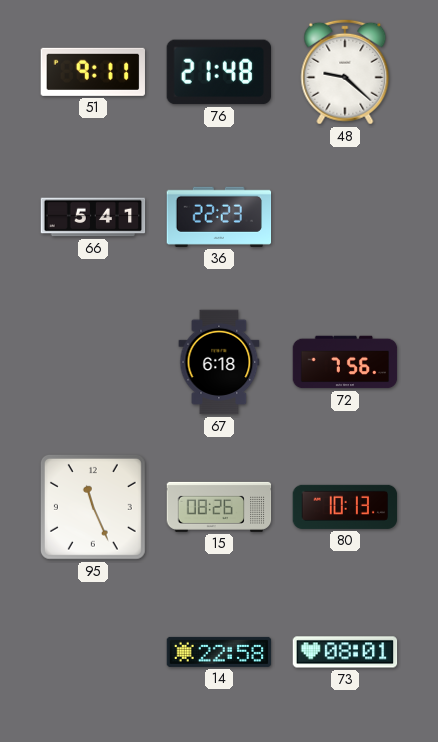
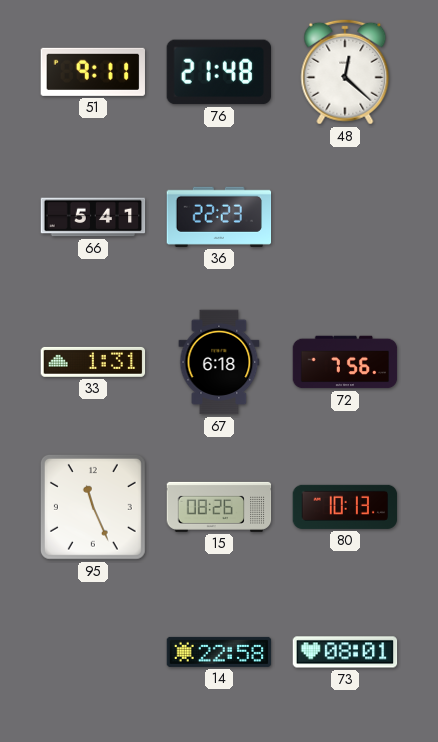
48: 9:22 -> 12:22
33: none -> 1:31
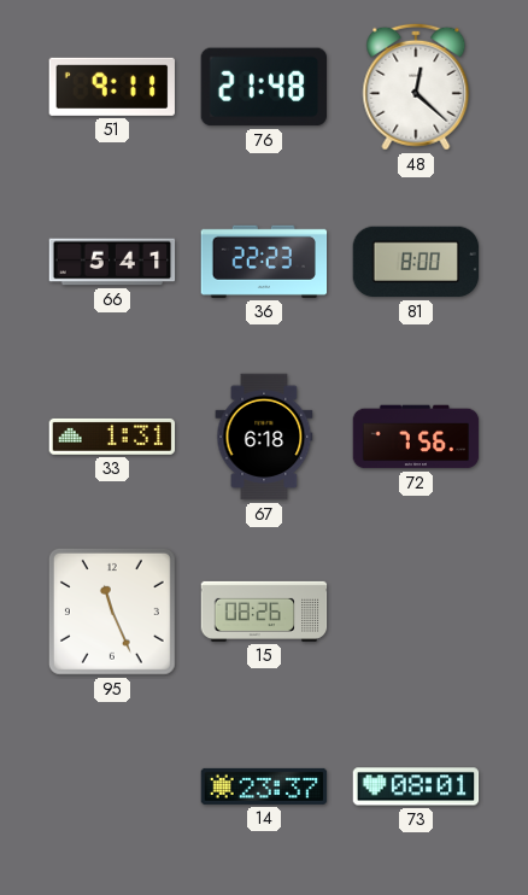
81: none -> 8:00
80: 10:13 -> none
14: 22:58 -> 23:37
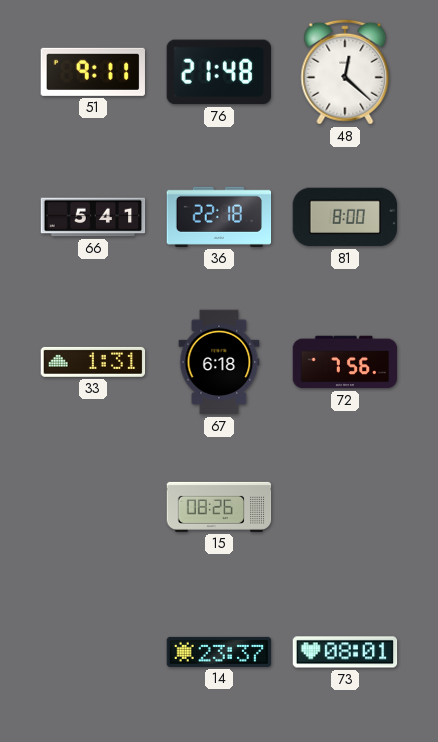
36: 22:23 -> 22:18
95: 11:26 -> none
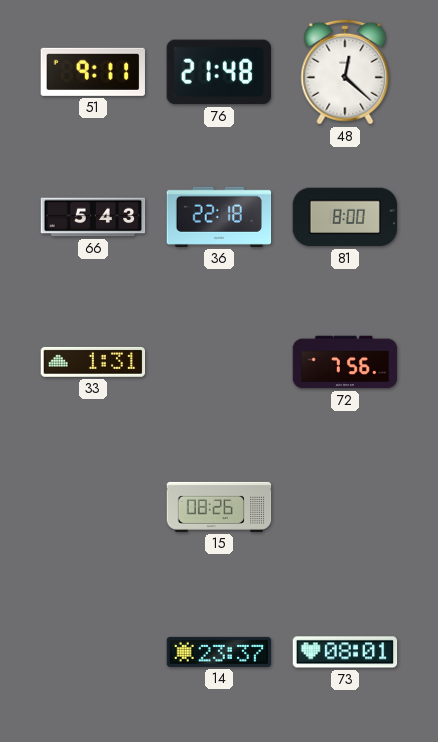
66: 5:41 -> 5:43
67: 6:18 -> none
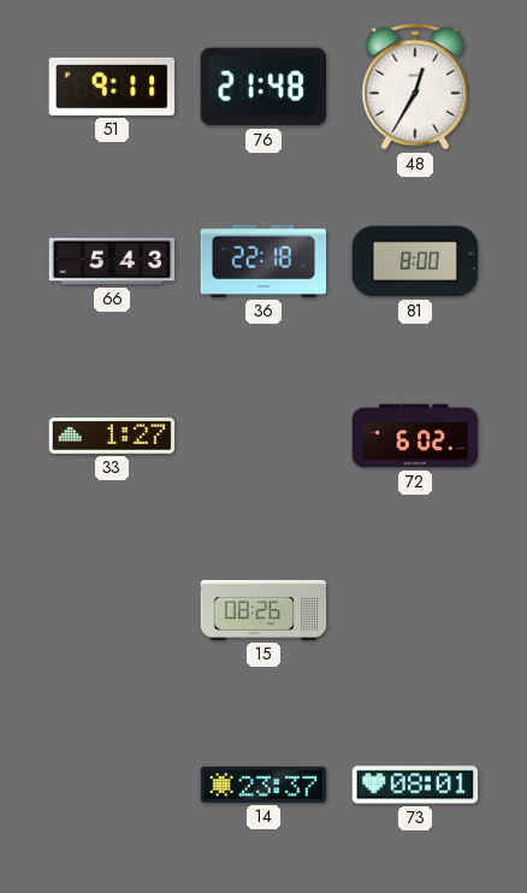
48: 12:22 -> 12:35
33: 1:31 -> 1:27
72: 7:56 -> 6:02
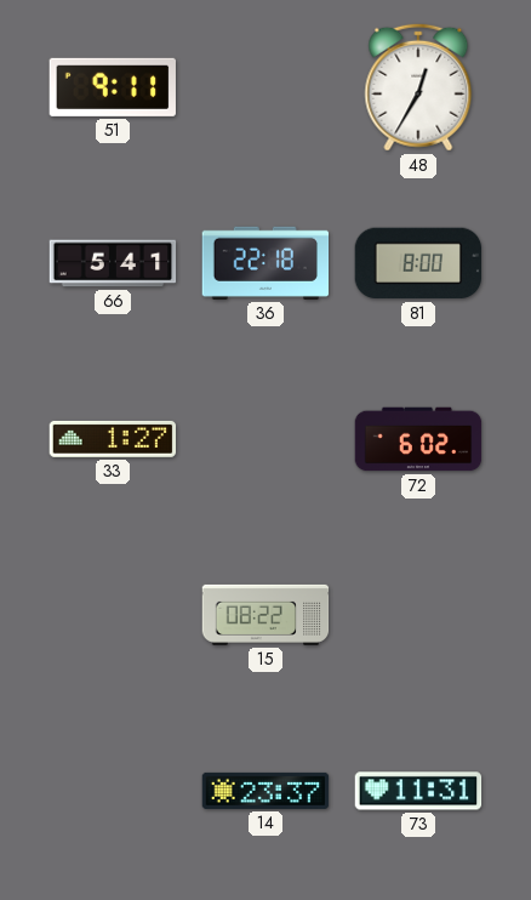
76: 21:48 -> none
66: 5:43 -> 5:41
15: 08:26 -> 08:22
73: 08:01 -> 11:31
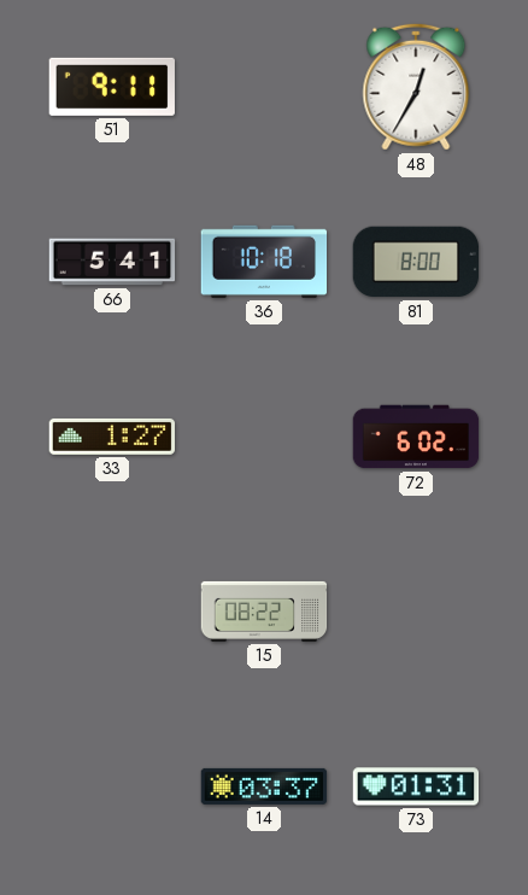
36: 22:18 -> 10:18
14: 23:37 -> 03:37
73: 11:31 -> 01:31
